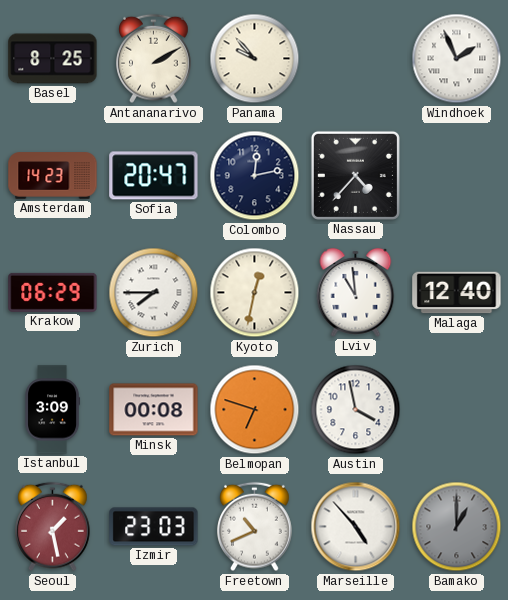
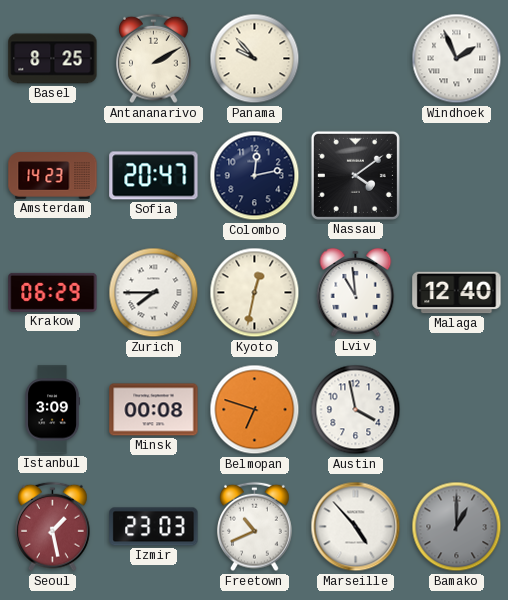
Nassau: 4:37 -> 4:09
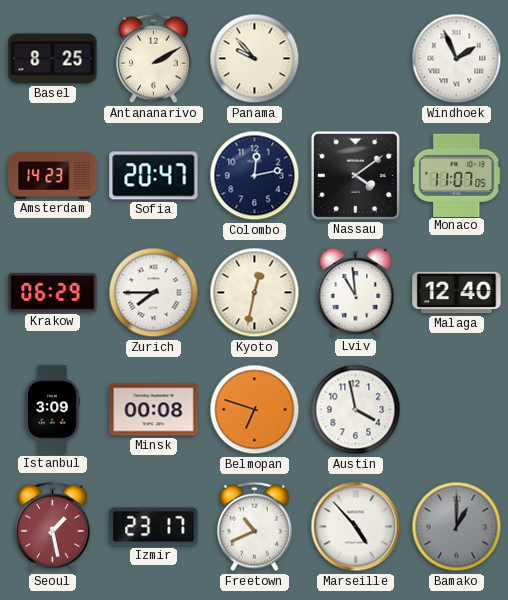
Monaco: none -> 11:07
Izmir: 23:03 -> 23:17
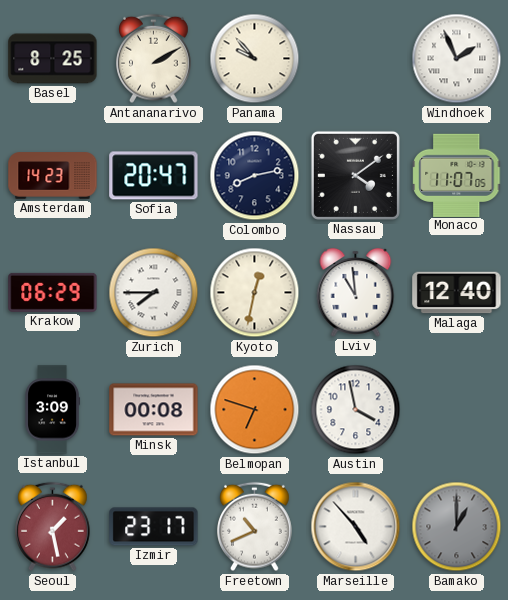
Colombo: 12:13 -> 8:13
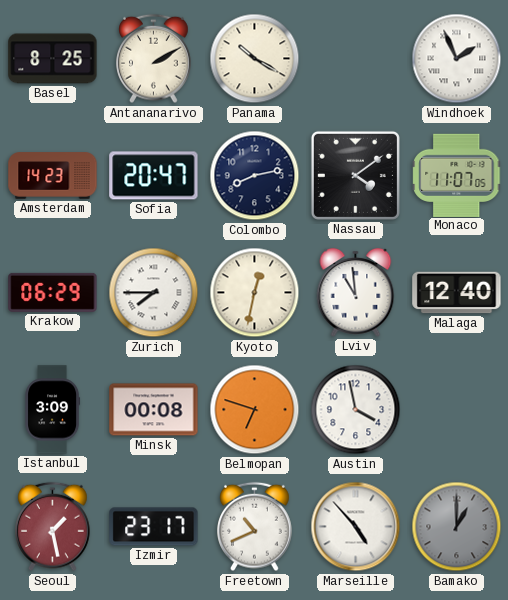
Panama: 9:53 -> 10:20
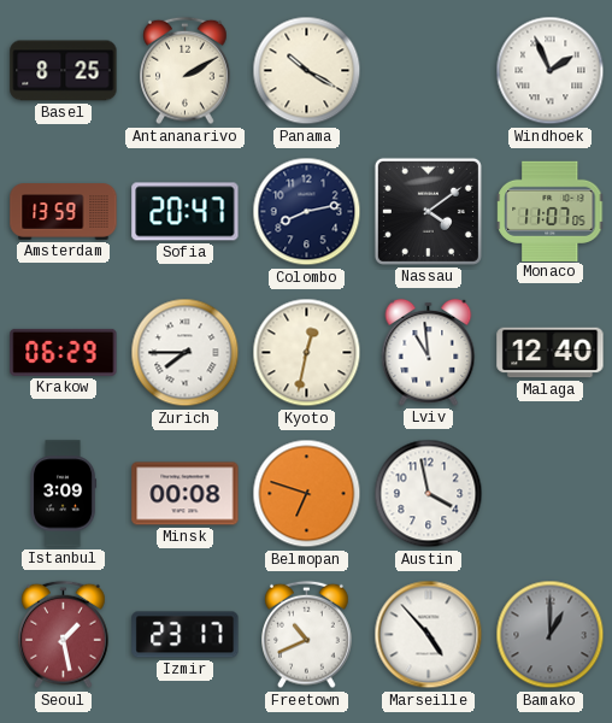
Amsterdam: 14:23 -> 13:59
